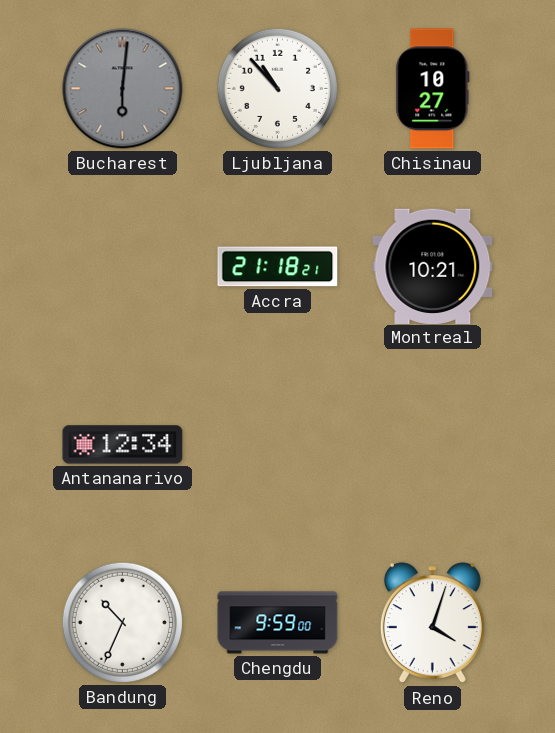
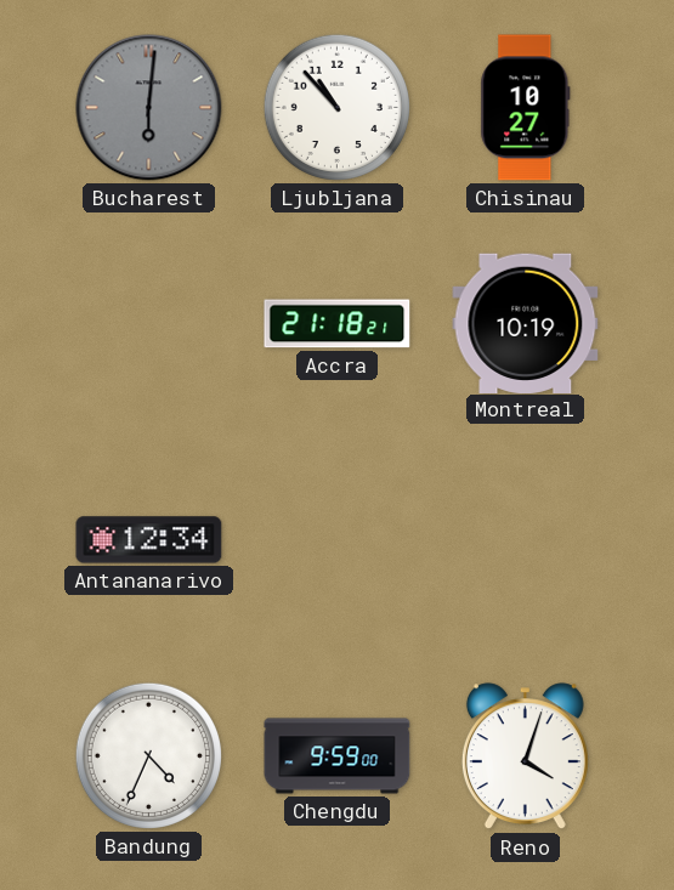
Montreal: 10:21 -> 10:19
Bandung: 10:34 -> 4:34
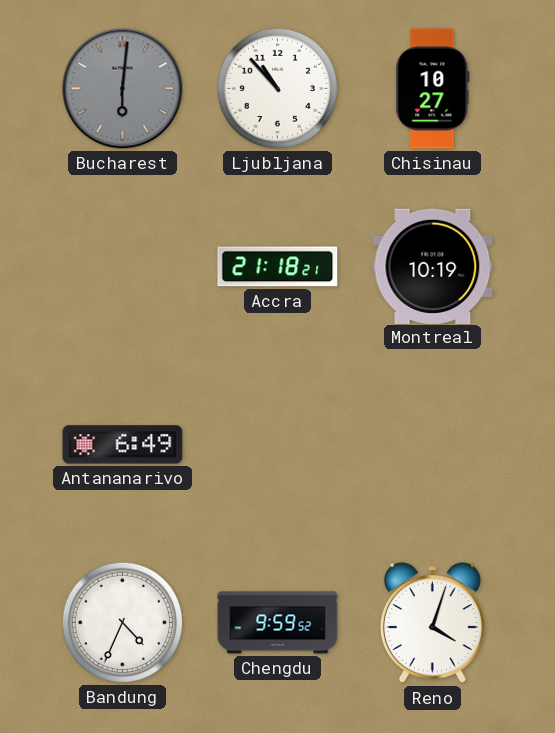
Antananarivo: 12:34 -> 6:49
Chengdu: 9:59:00 -> 9:59:52
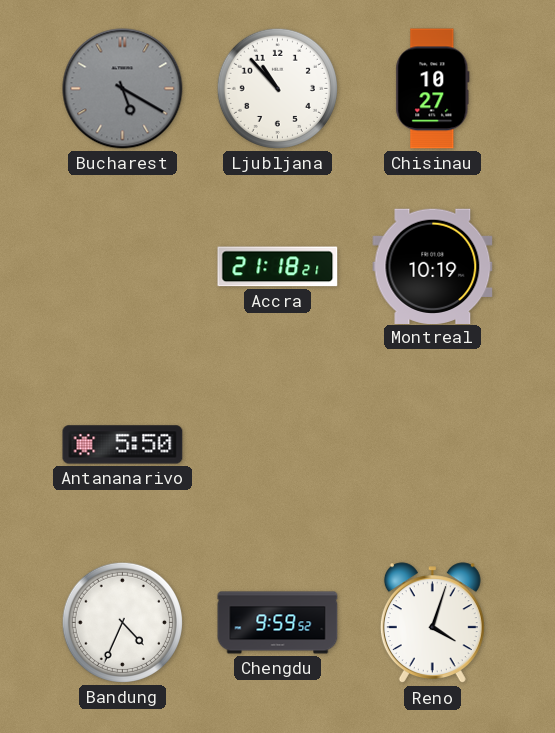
Bucharest: 6:01 -> 5:20
Antananarivo: 6:49 -> 5:50
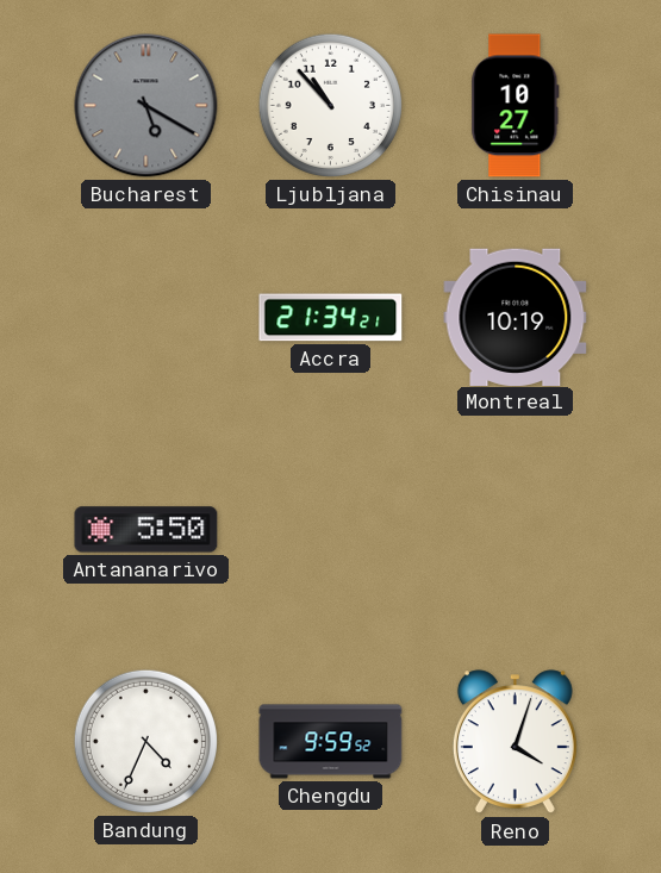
Accra: 21:18 -> 21:34
